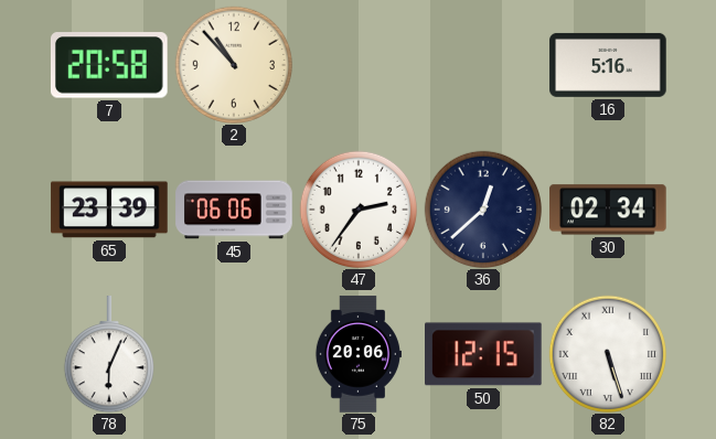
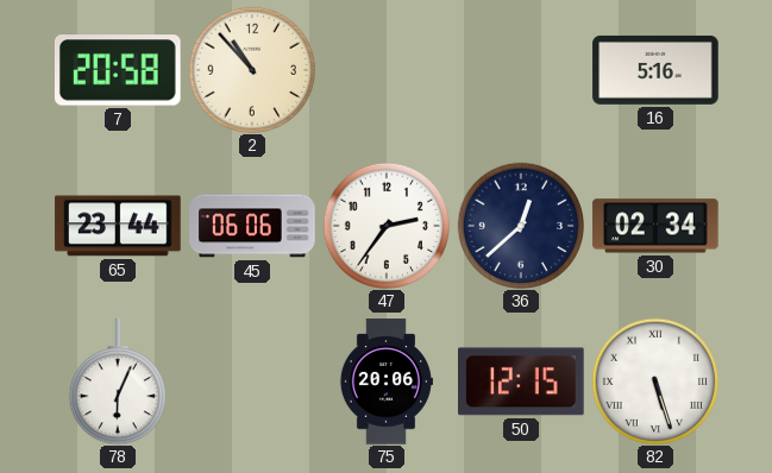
65: 23:39 -> 23:44
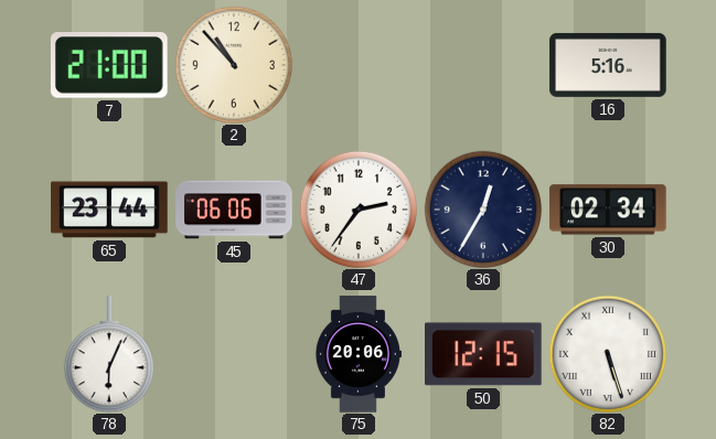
7: 20:58 -> 21:00
36: 12:38 -> 12:35
